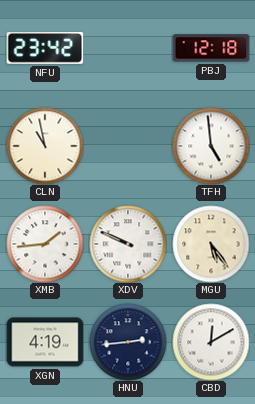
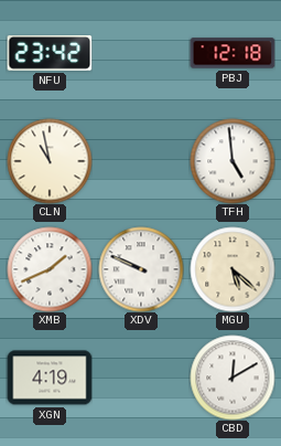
XMB: 1:44 -> 1:41
MGU: 5:24 -> 5:22
HNU: 2:44 -> none
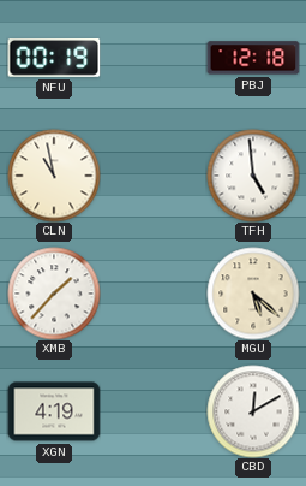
NFU: 23:42 -> 00:19
XMB: 1:41 -> 1:37
XDV: 9:49 -> none
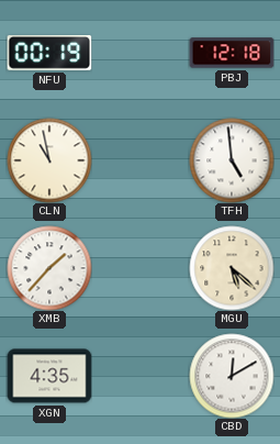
XGN: 4:19 -> 4:35
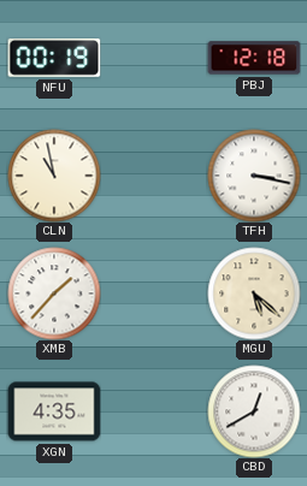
TFH: 4:59 -> 3:17
CBD: 12:10 -> 12:40
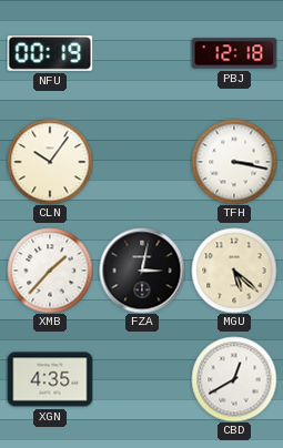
CLN: 10:58 -> 10:06
FZA: none -> 3:02
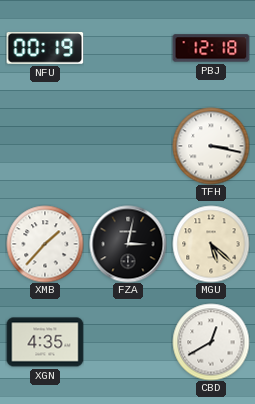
CLN: 10:06 -> none
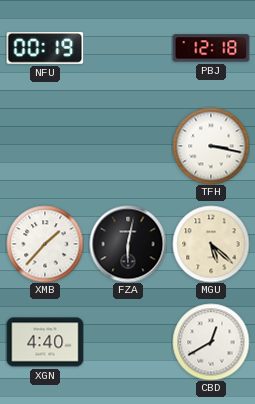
FZA: 3:02 -> 6:02
XGN: 4:35 -> 4:40
